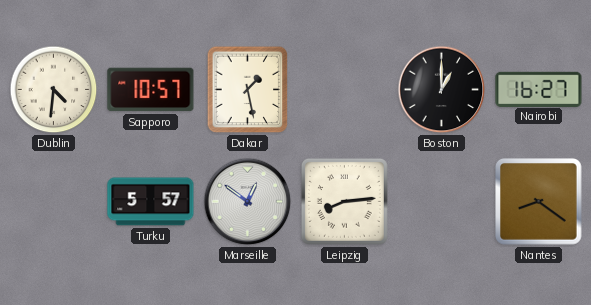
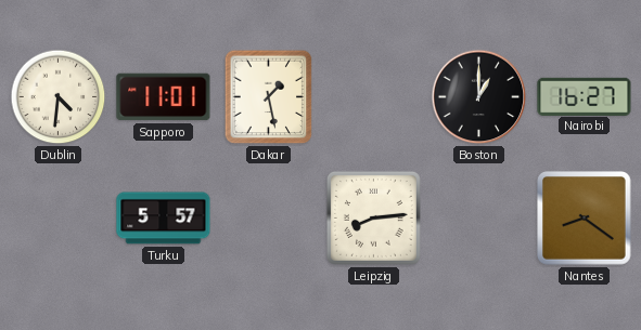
Sapporo: 10:57 -> 11:01
Marseille: 12:51 -> none
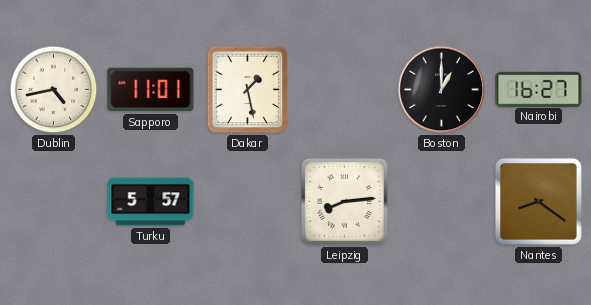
Dublin: 4:31 -> 4:43
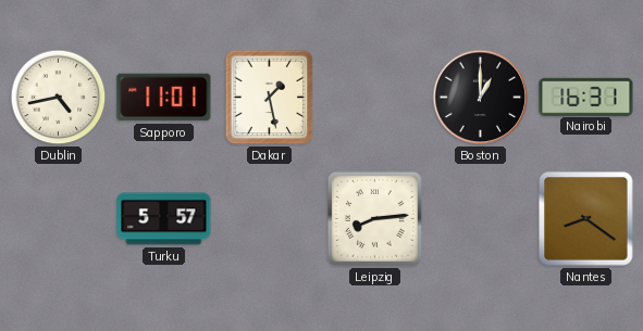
Nairobi: 16:27 -> 16:31
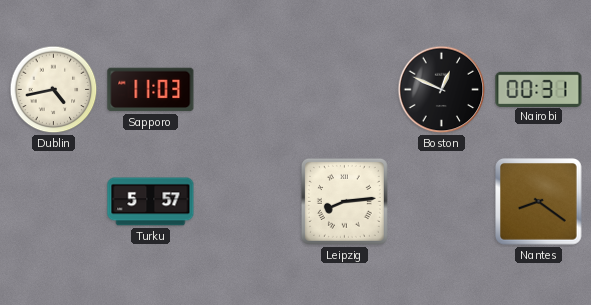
Sapporo: 11:01 -> 11:03
Dakar: 1:28 -> none
Boston: 1:00 -> 12:49
Nairobi: 16:31 -> 00:31
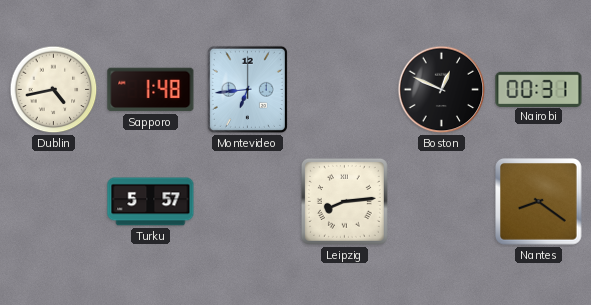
Sapporo: 11:03 -> 1:48
Montevideo: none -> 6:44
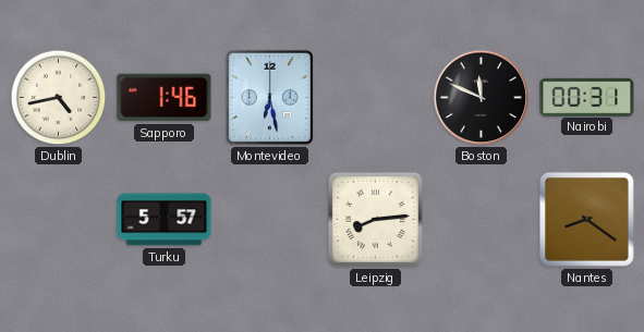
Sapporo: 1:48 -> 1:46
Montevideo: 6:44 -> 6:28
Boston: 12:49 -> 11:49
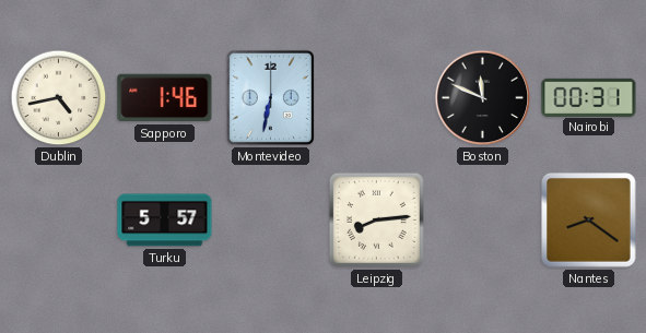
Montevideo: 6:28 -> 6:32
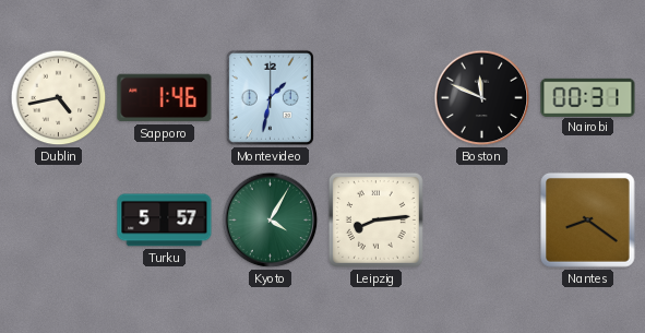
Montevideo: 6:32 -> 1:32
Kyoto: none -> 4:05
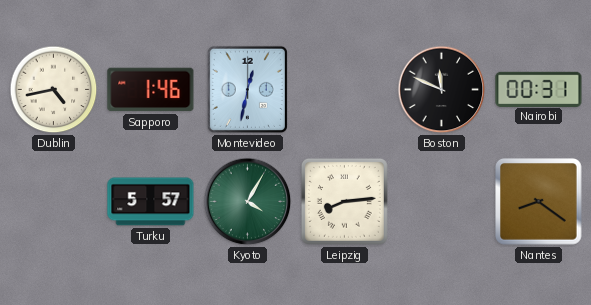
Montevideo: 1:32 -> 12:32
